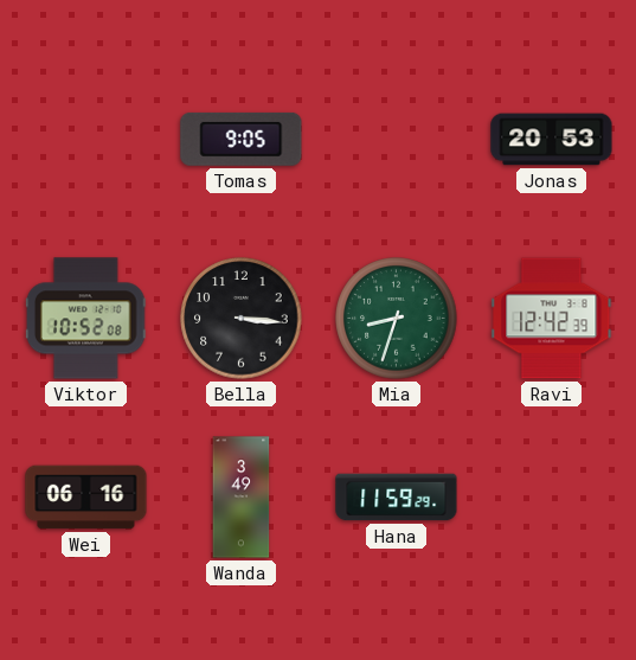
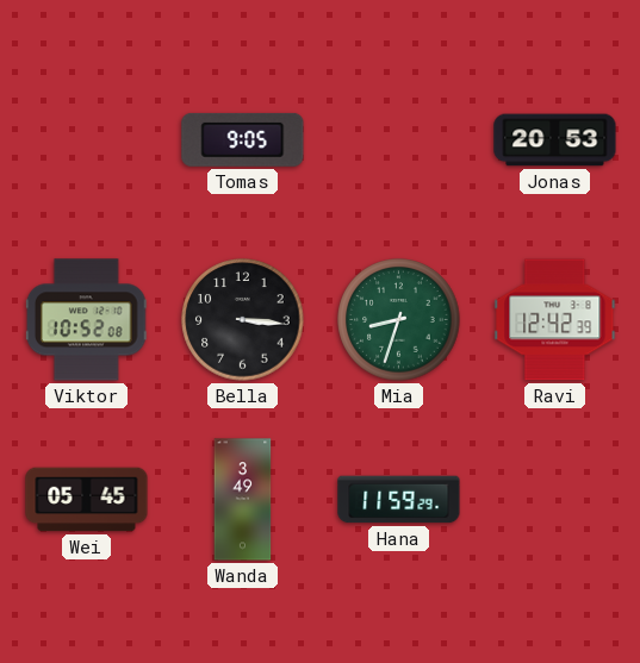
Wei: 06:16 -> 05:45
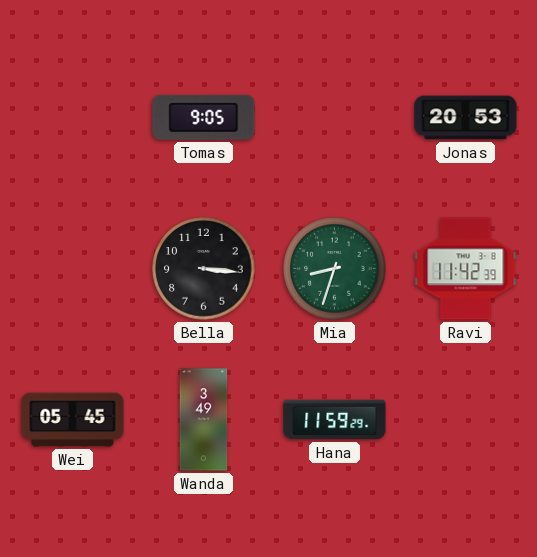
Viktor: 10:52 -> none
Ravi: 12:42 -> 11:42
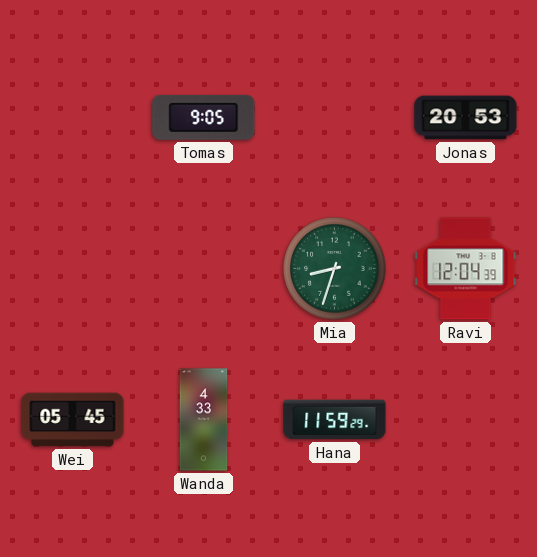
Bella: 3:16 -> none
Ravi: 11:42 -> 12:04
Wanda: 3:49 -> 4:33
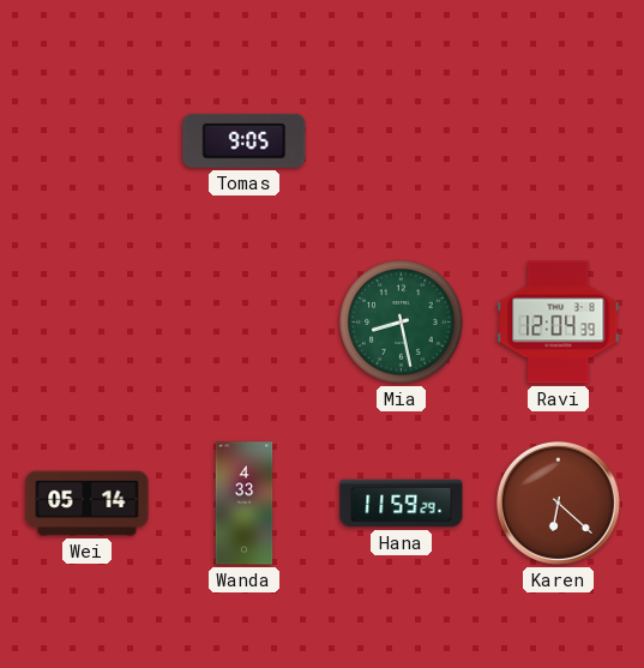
Jonas: 20:53 -> none
Mia: 8:33 -> 8:28
Wei: 05:45 -> 05:14
Karen: none -> 6:22
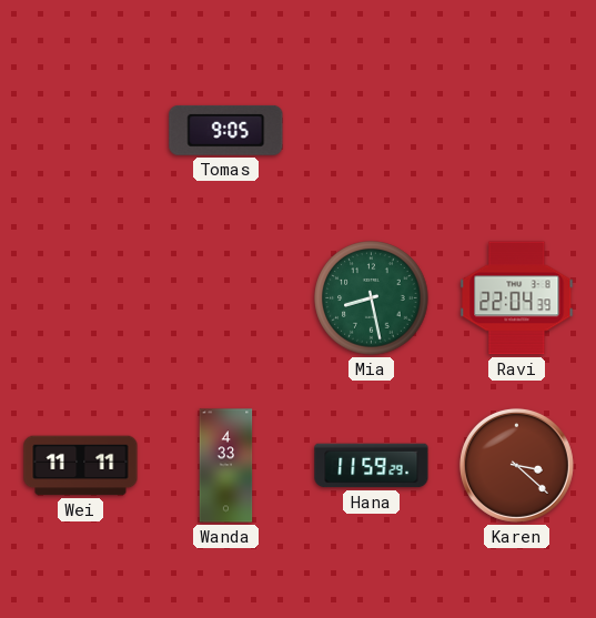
Ravi: 12:04 -> 22:04
Wei: 05:14 -> 11:11
Karen: 6:22 -> 3:22
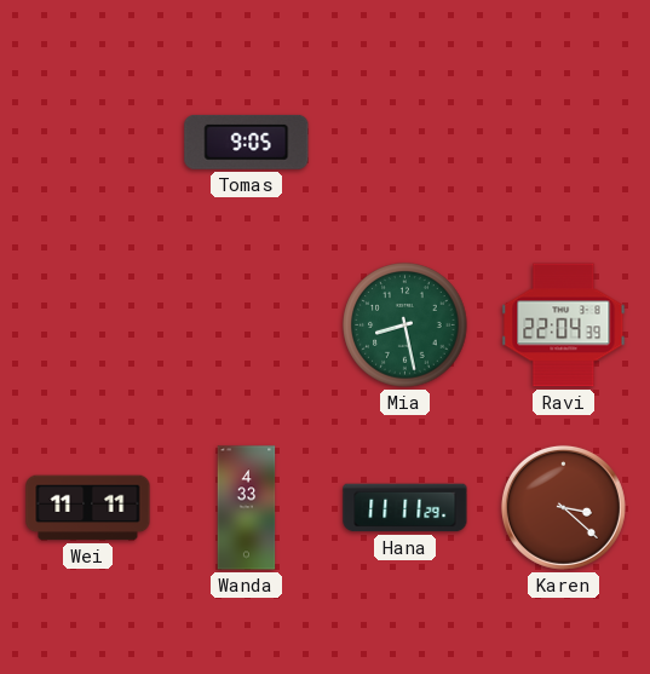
Hana: 11:59 -> 11:11
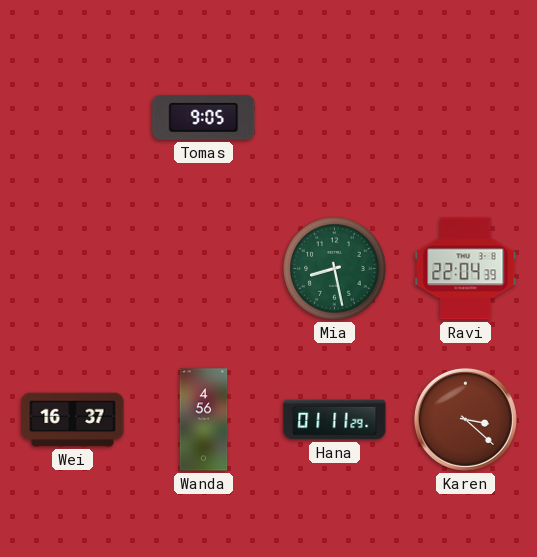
Wei: 11:11 -> 16:37
Wanda: 4:33 -> 4:56
Hana: 11:11 -> 01:11
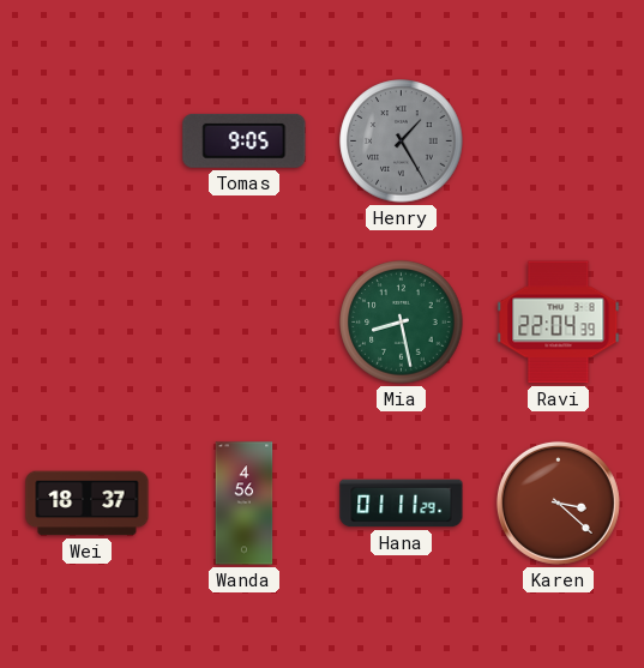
Henry: none -> 1:25
Wei: 16:37 -> 18:37
